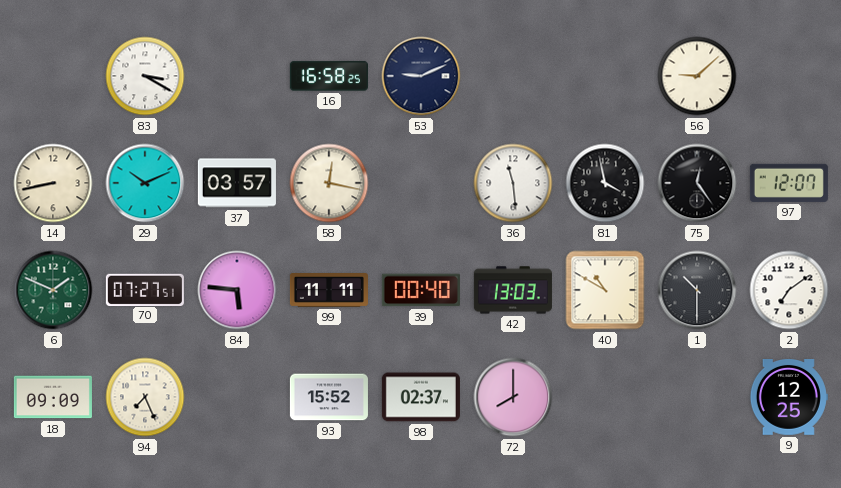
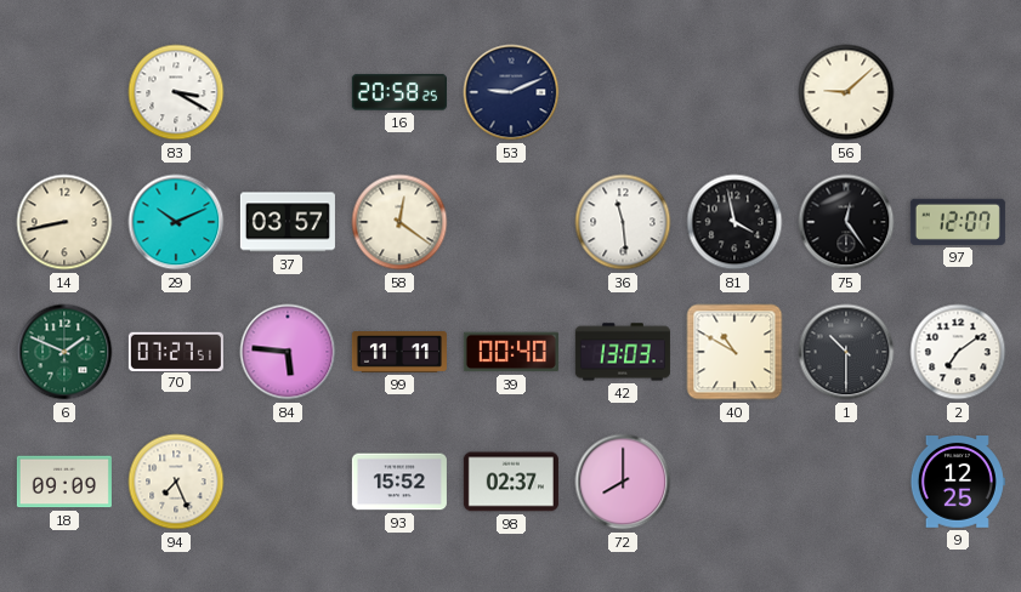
16: 16:58 -> 20:58
58: 12:17 -> 12:21
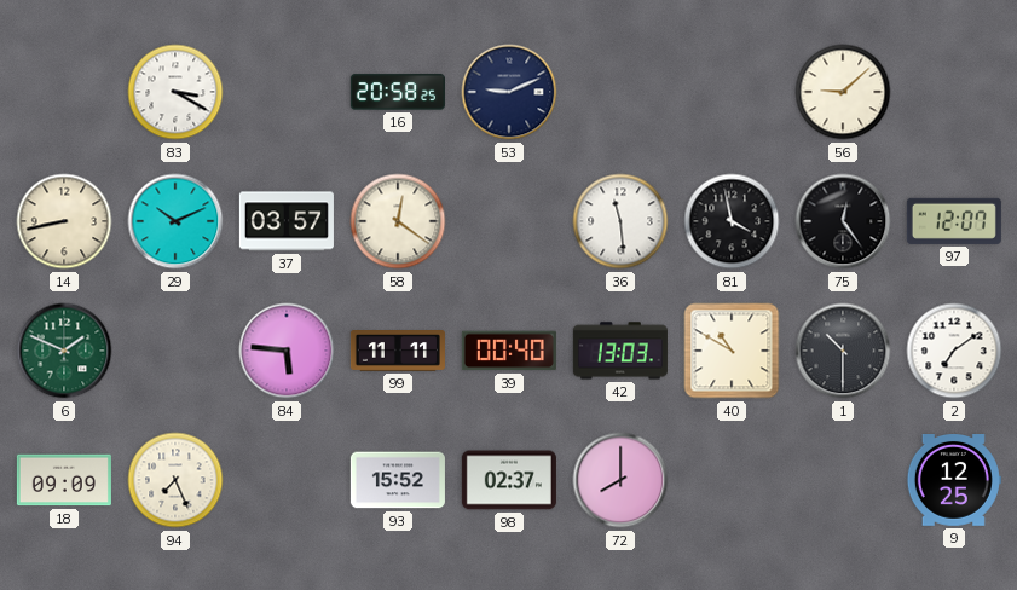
70: 07:27 -> none
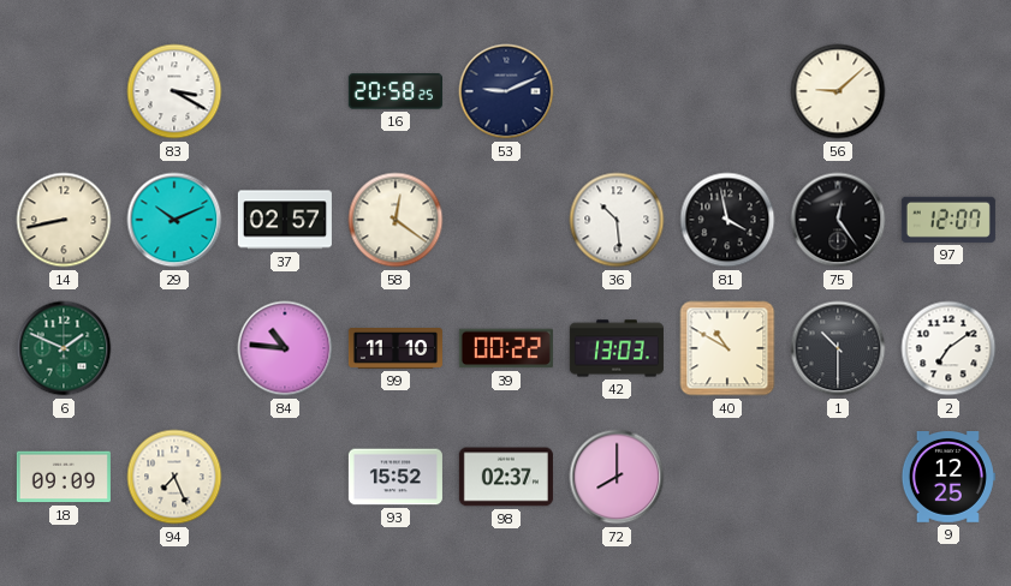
37: 03:57 -> 02:57
36: 11:29 -> 10:29
84: 5:46 -> 10:46
99: 11:11 -> 11:10
39: 00:40 -> 00:22
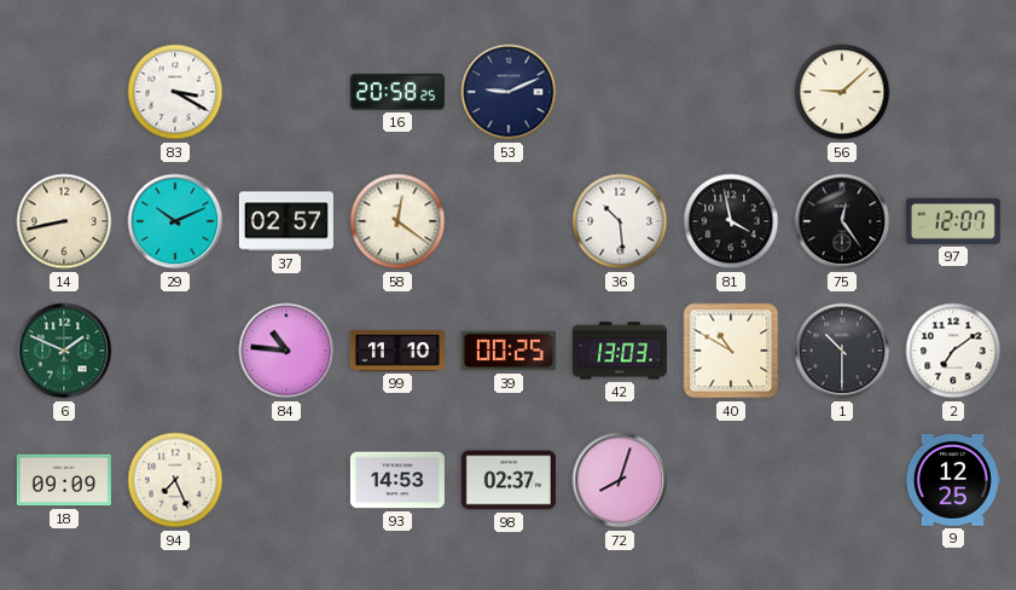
39: 00:22 -> 00:25
93: 15:52 -> 14:53
72: 8:00 -> 8:03
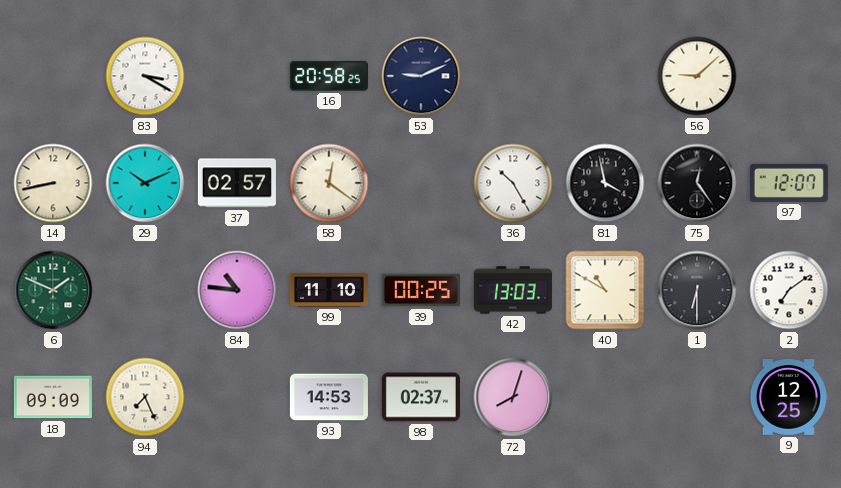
36: 10:29 -> 10:25
1: 10:30 -> 6:30
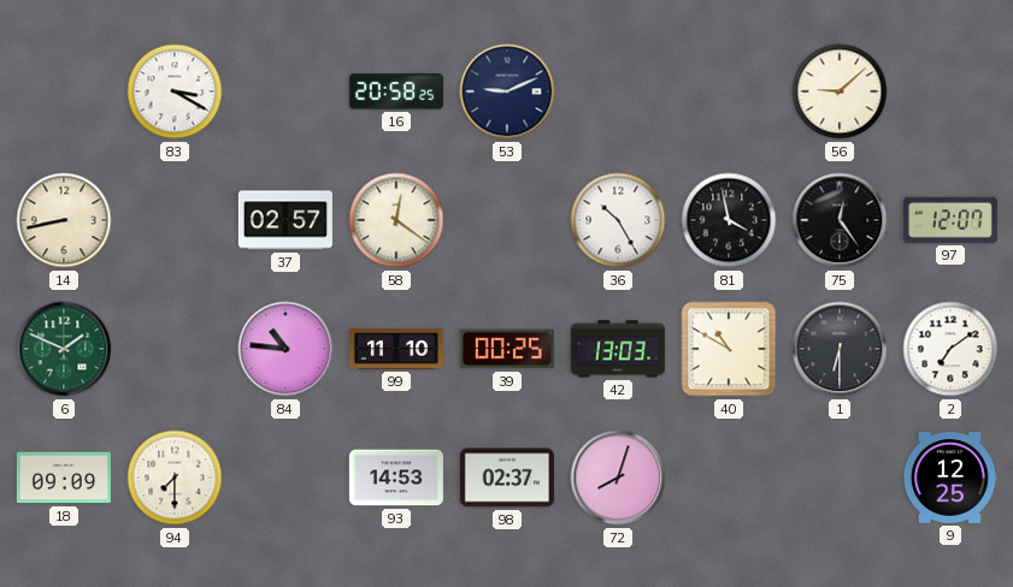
29: 10:11 -> none
94: 7:26 -> 7:30
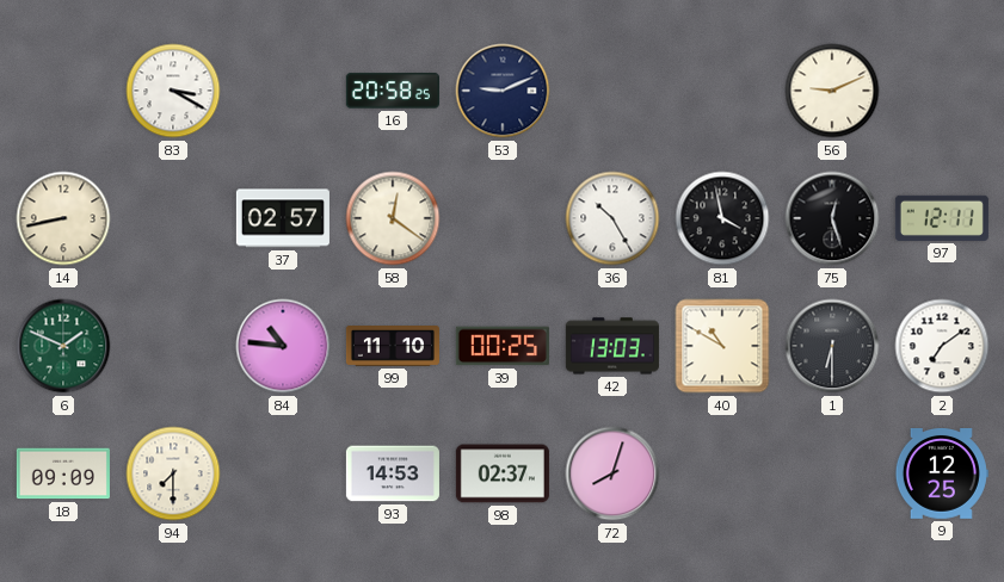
56: 9:08 -> 9:11
75: 12:24 -> 12:27
97: 12:07 -> 12:11
